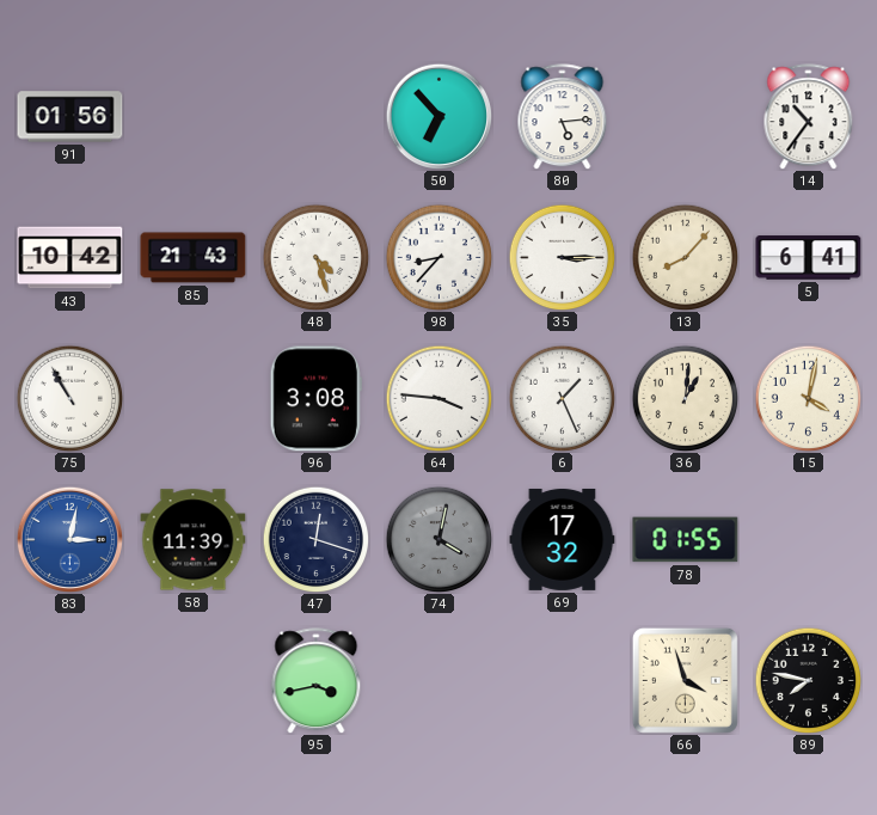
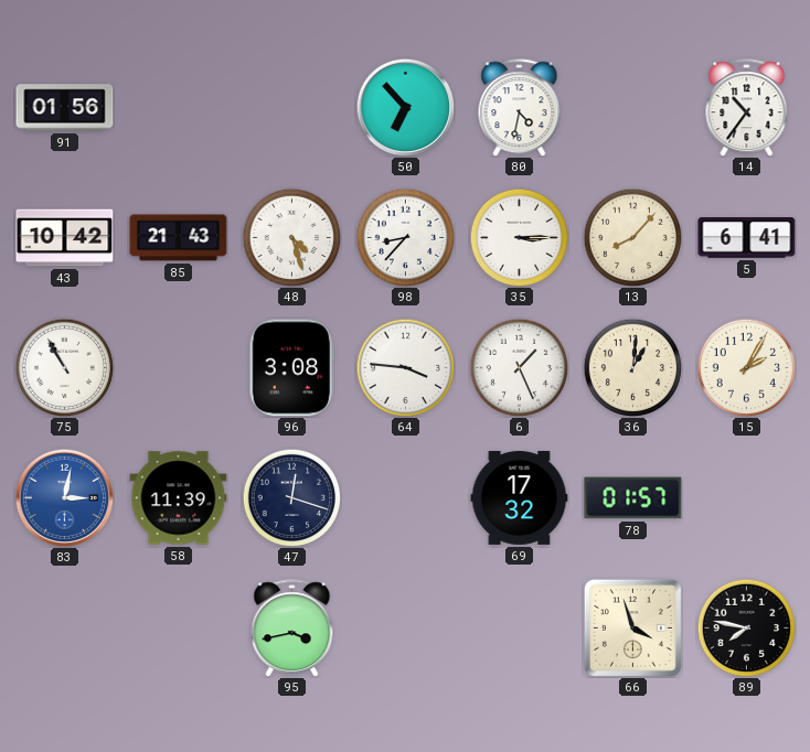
80: 5:14 -> 4:32
15: 4:02 -> 2:05
74: 4:02 -> none
78: 01:55 -> 01:57
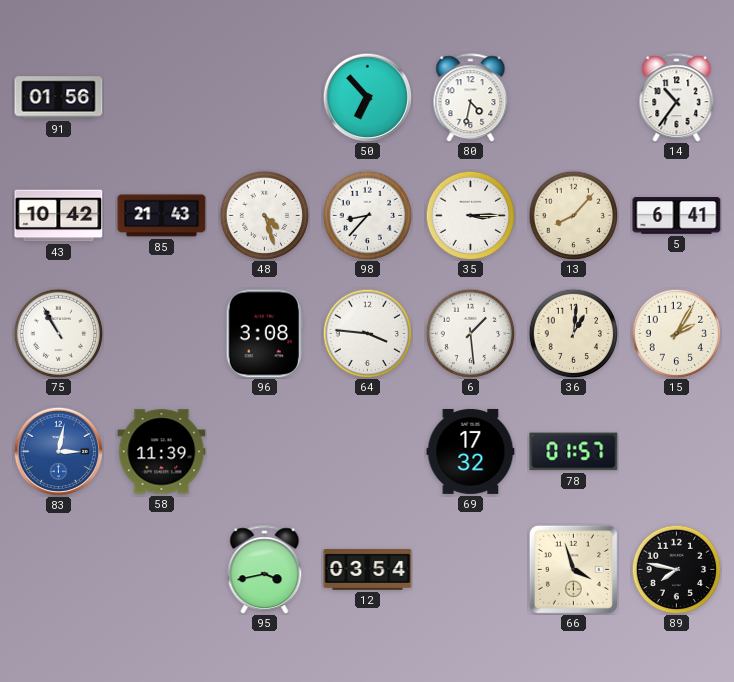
6: 1:26 -> 1:29
47: 12:18 -> none
12: none -> 03:54
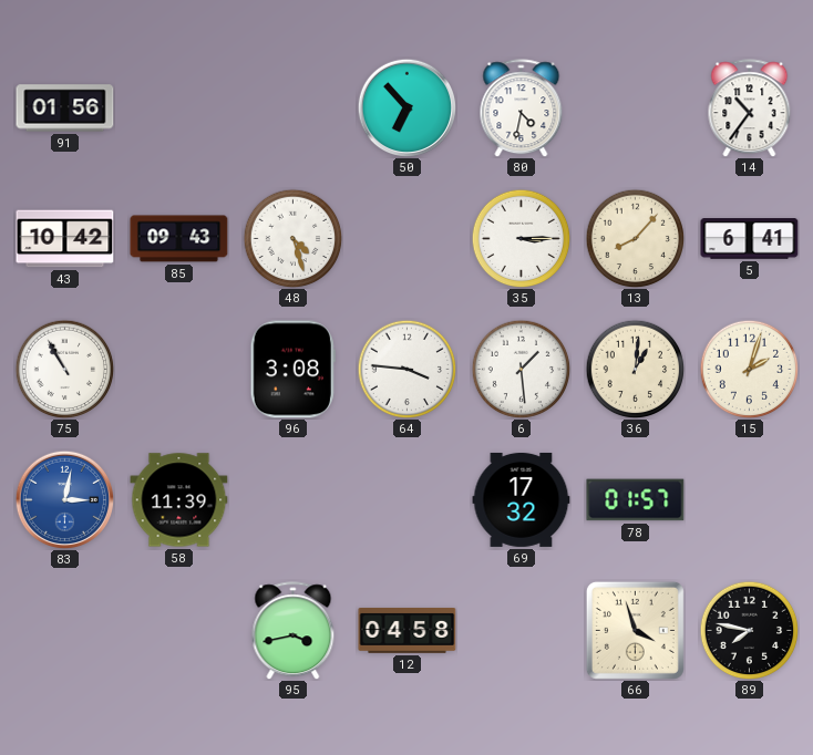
85: 21:43 -> 09:43
98: 8:37 -> none
15: 2:05 -> 2:03
12: 03:54 -> 04:58
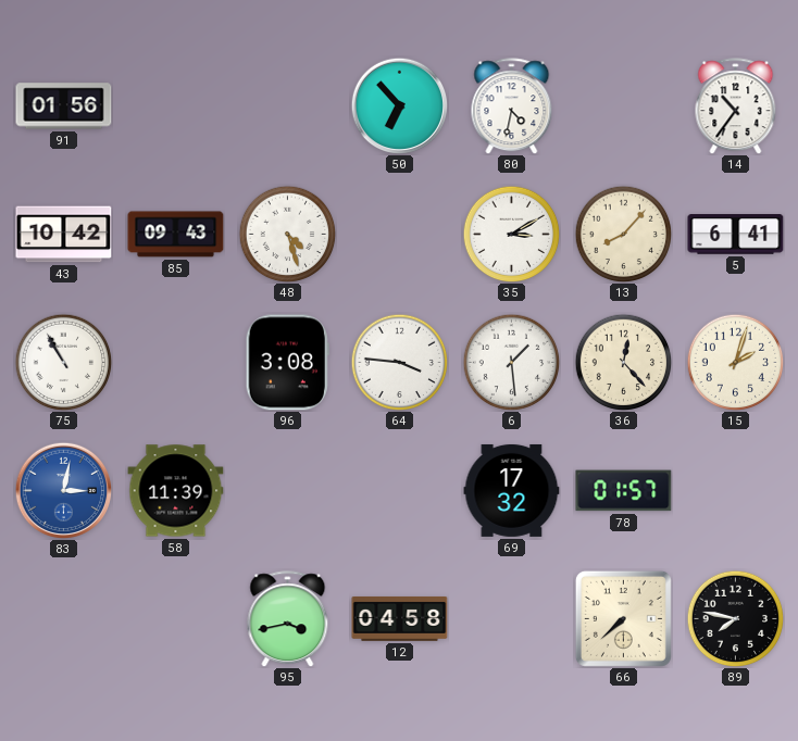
35: 3:15 -> 3:10
36: 1:01 -> 12:23
66: 3:57 -> 7:38
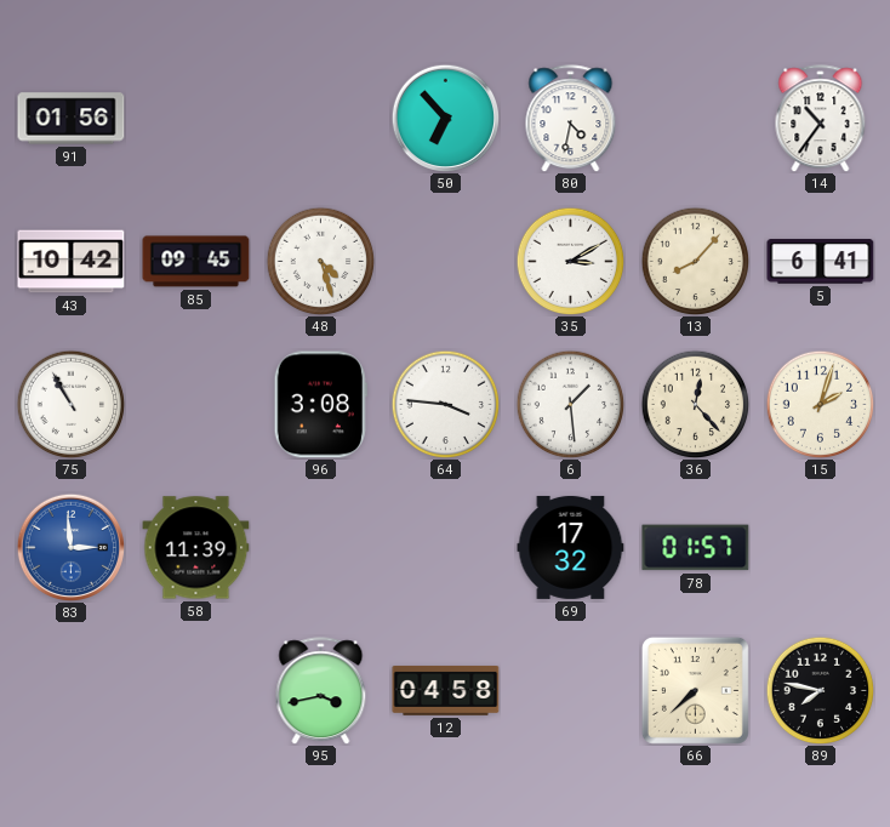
85: 09:43 -> 09:45
83: 3:02 -> 2:59
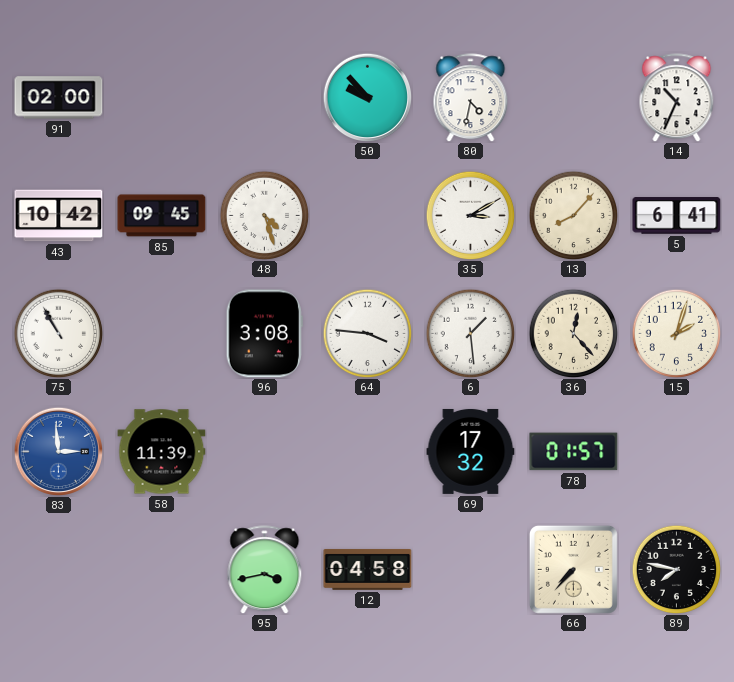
91: 01:56 -> 02:00
50: 6:53 -> 9:53
14: 10:36 -> 10:34
66: 7:38 -> 7:37
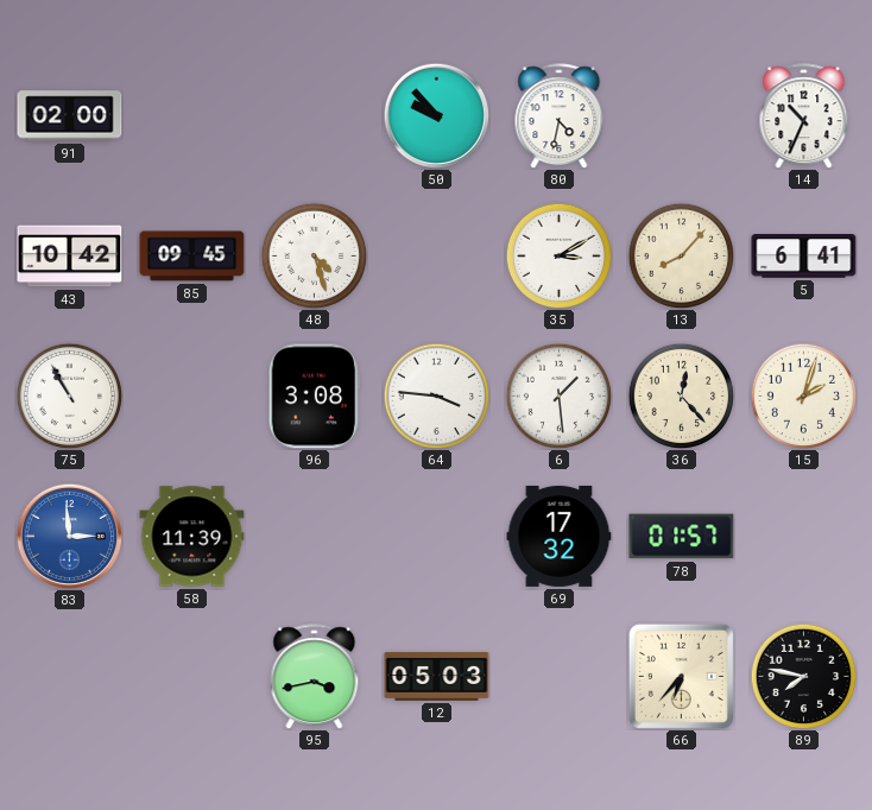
12: 04:58 -> 05:03
66: 7:37 -> 6:37
